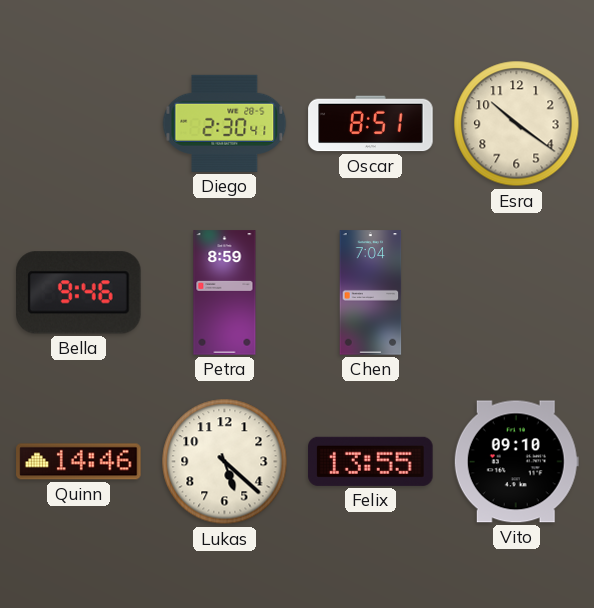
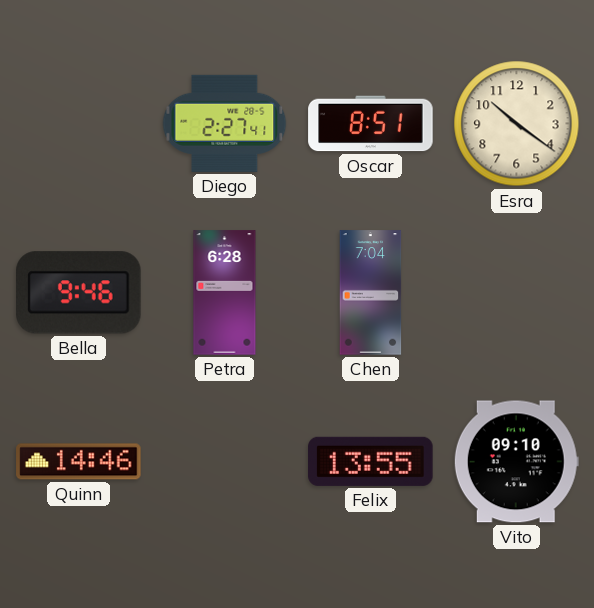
Diego: 2:30 -> 2:27
Petra: 8:59 -> 6:28
Lukas: 5:22 -> none
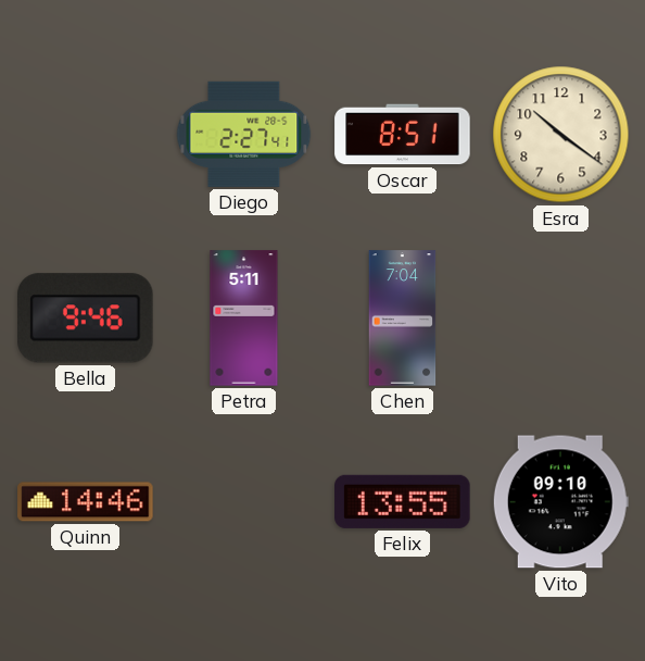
Petra: 6:28 -> 5:11
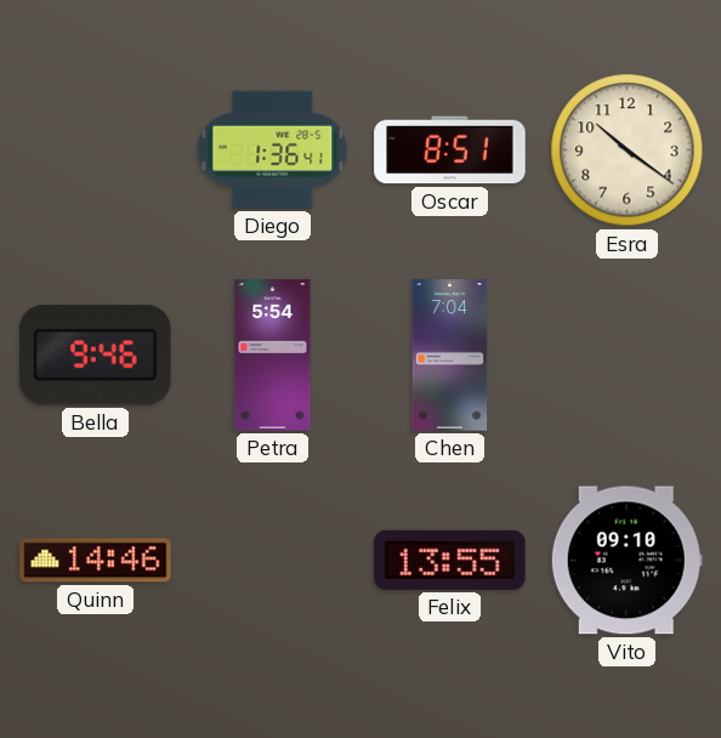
Diego: 2:27 -> 1:36
Petra: 5:11 -> 5:54
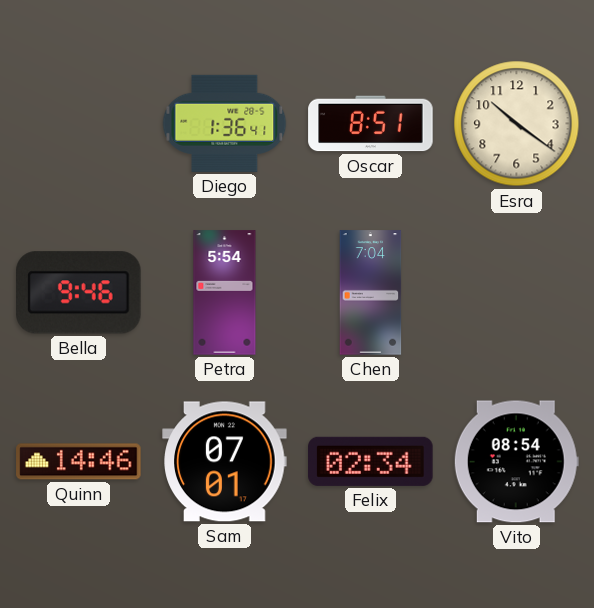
Sam: none -> 07:01
Felix: 13:55 -> 02:34
Vito: 09:10 -> 08:54
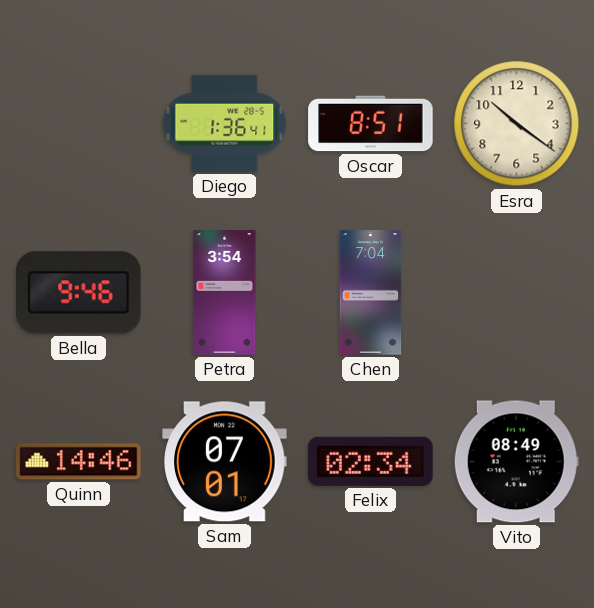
Petra: 5:54 -> 3:54
Vito: 08:54 -> 08:49
